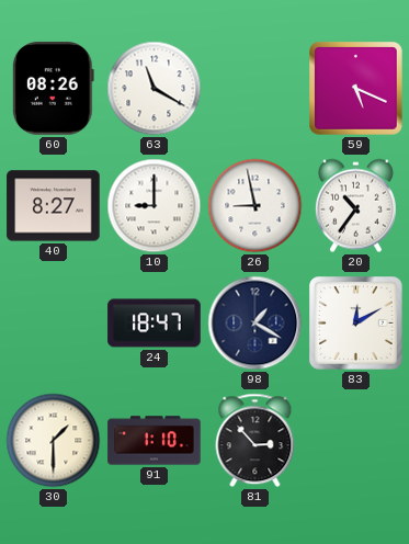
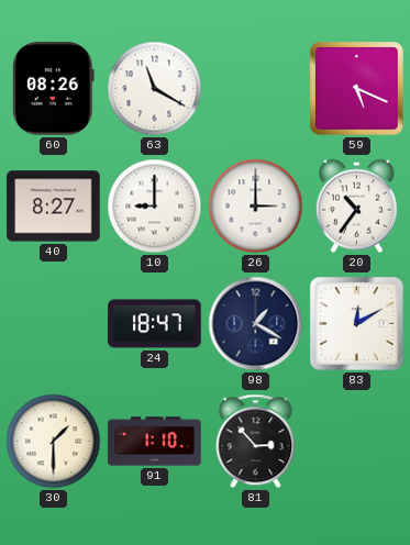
26: 8:58 -> 3:00
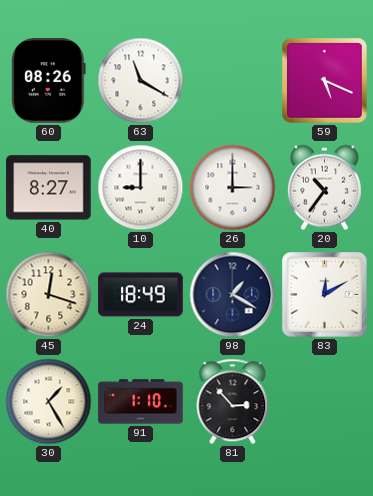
45: none -> 12:18
24: 18:47 -> 18:49
30: 1:30 -> 1:25
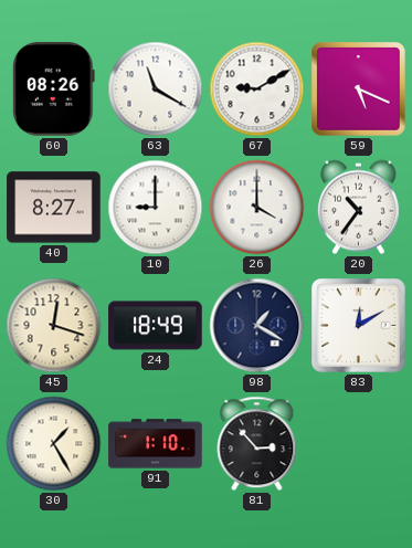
67: none -> 9:10
26: 3:00 -> 4:00
